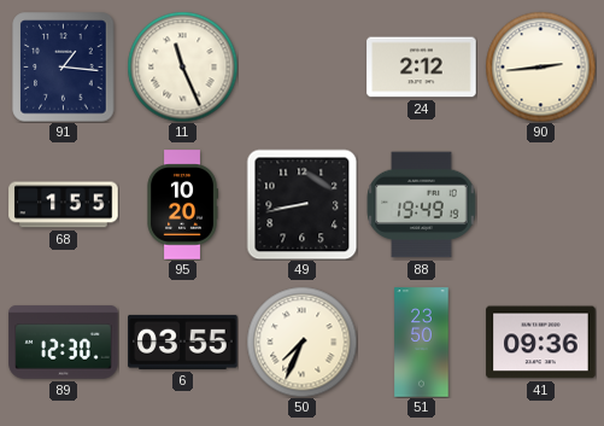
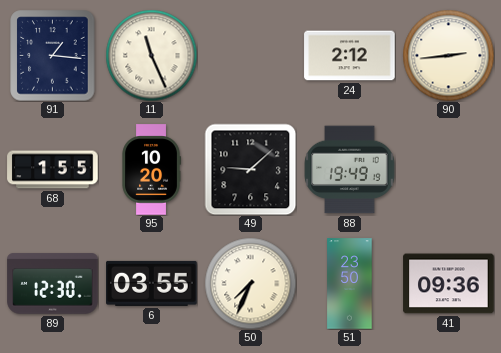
49: 8:43 -> 9:08
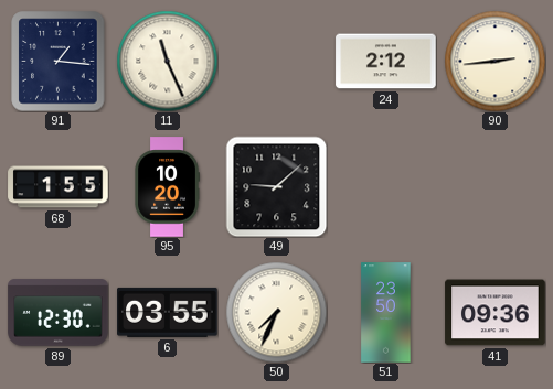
88: 19:49 -> none
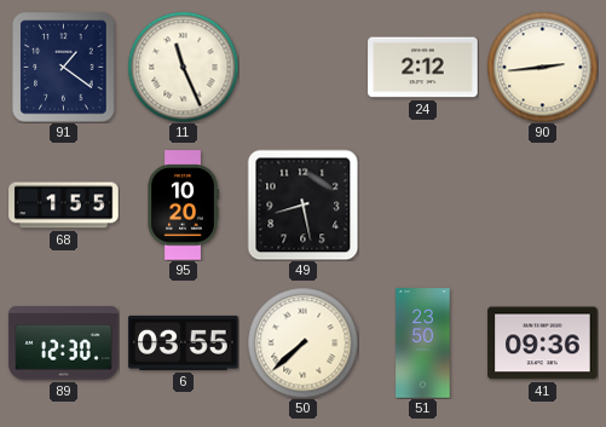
91: 1:16 -> 1:21
49: 9:08 -> 8:28
50: 7:34 -> 7:38
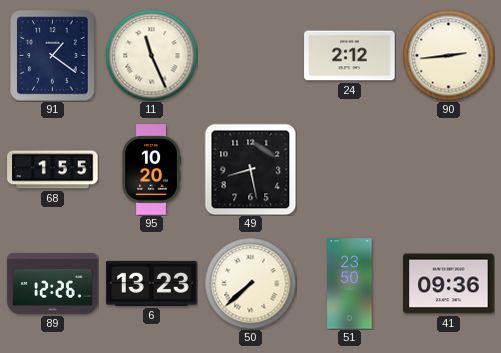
89: 12:30 -> 12:26
6: 03:55 -> 13:23
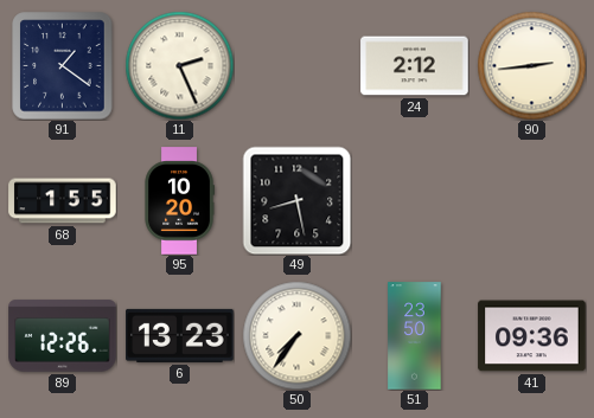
11: 11:26 -> 2:26
50: 7:38 -> 7:36
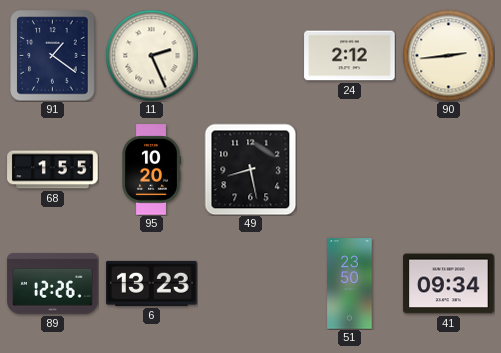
50: 7:36 -> none
41: 09:36 -> 09:34
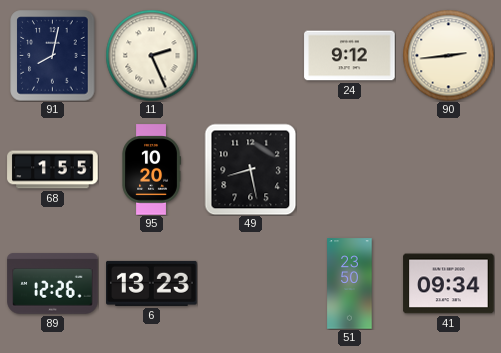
91: 1:21 -> 8:02
24: 2:12 -> 9:12
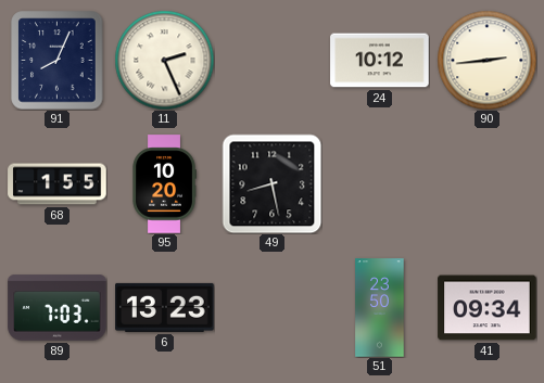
91: 8:02 -> 8:04
24: 9:12 -> 10:12
89: 12:26 -> 7:03
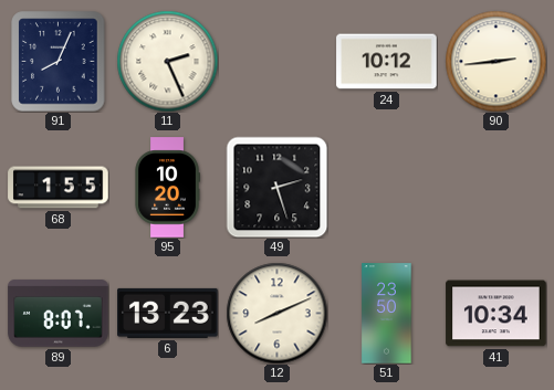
49: 8:28 -> 2:27
89: 7:03 -> 8:07
12: none -> 8:11
41: 09:34 -> 10:34
